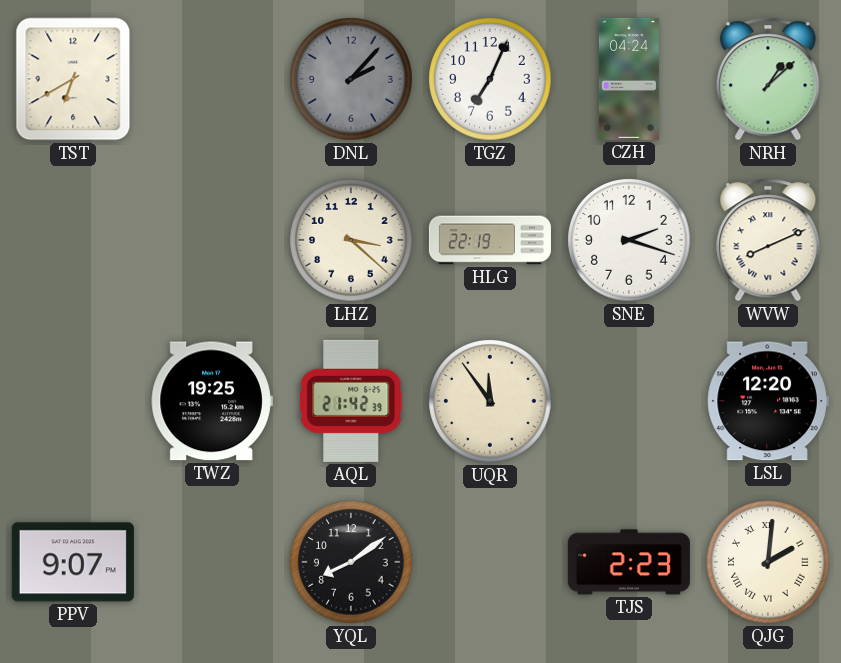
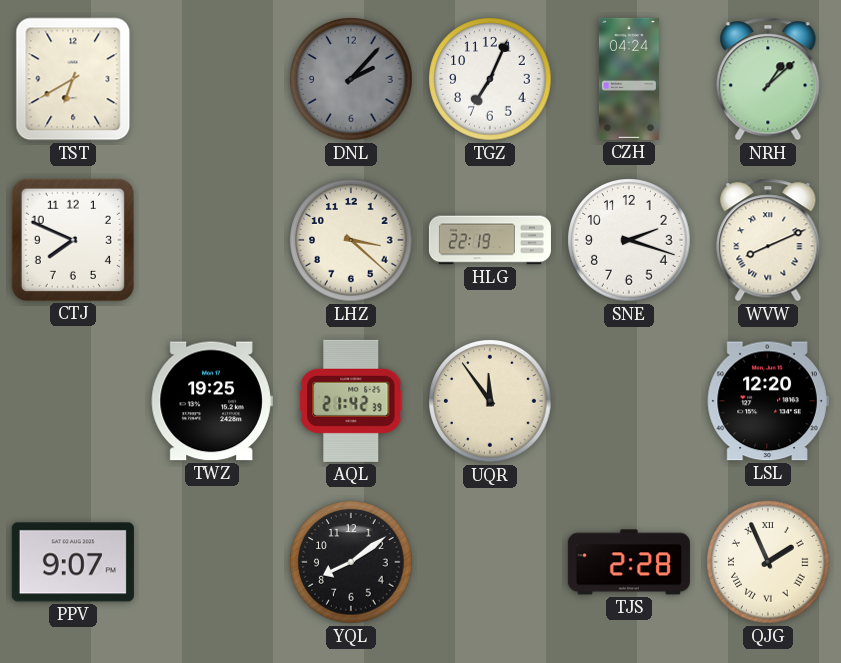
CTJ: none -> 7:49
TJS: 2:23 -> 2:28
QJG: 2:01 -> 1:56
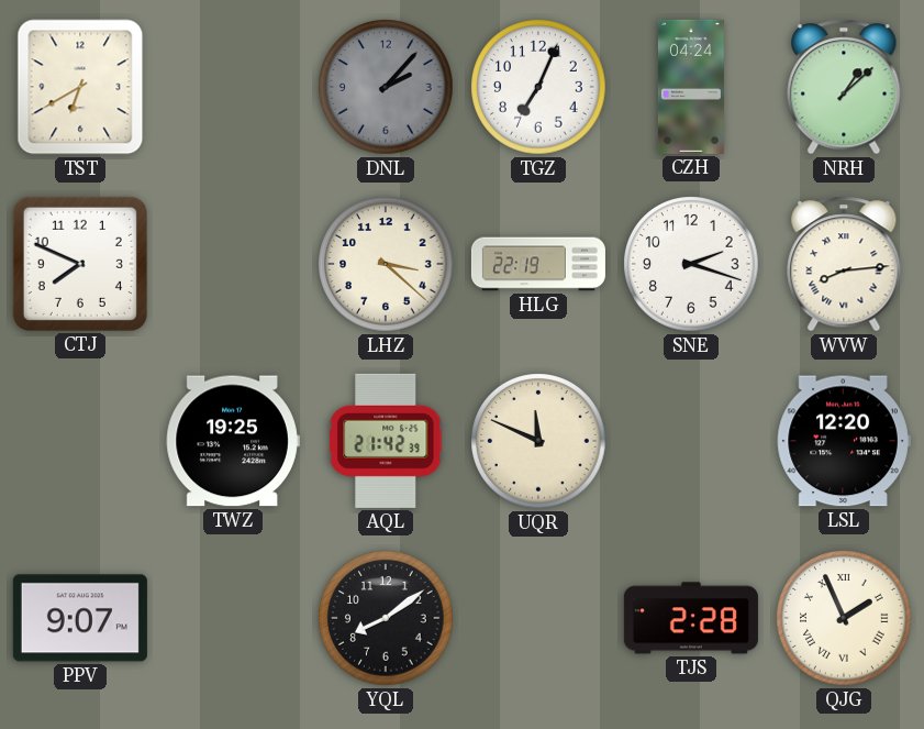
WVW: 8:11 -> 8:14
UQR: 11:54 -> 11:49
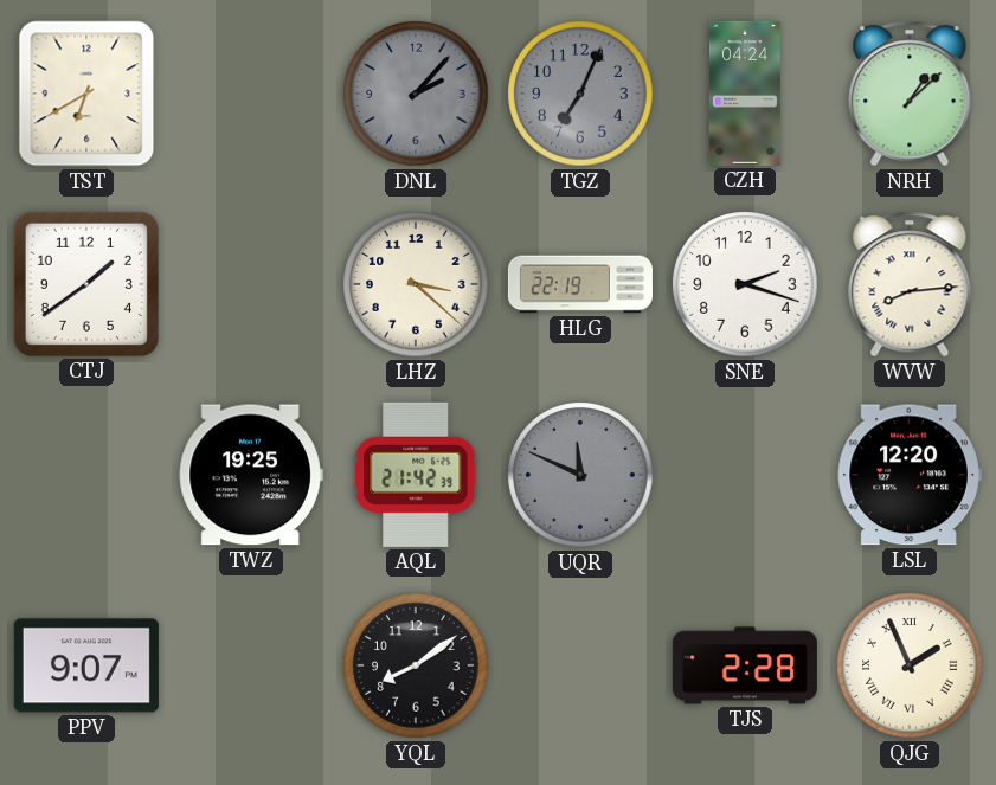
TGZ dial: white -> grey
CTJ: 7:49 -> 1:39
UQR dial: cream -> grey
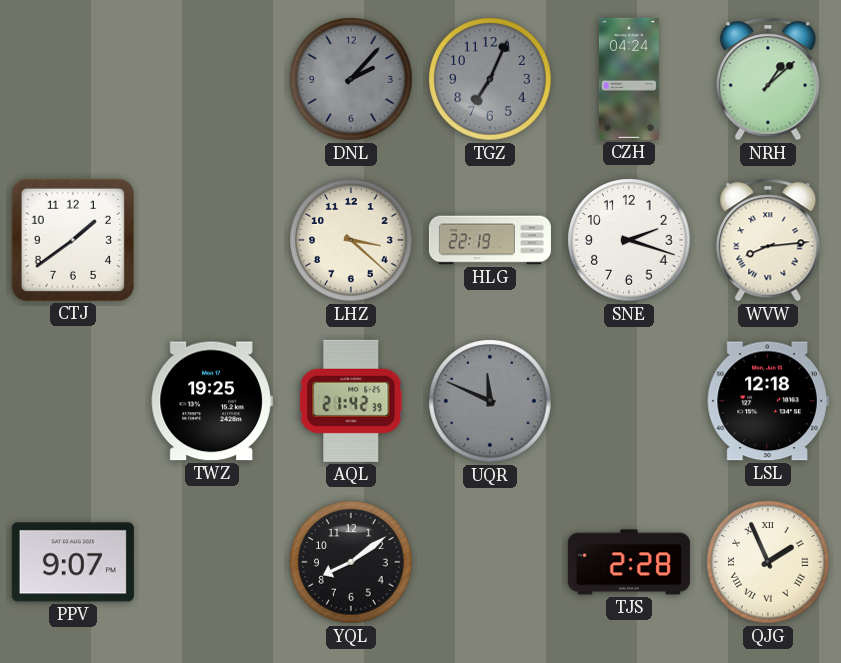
TST: 6:40 -> none
LSL: 12:20 -> 12:18
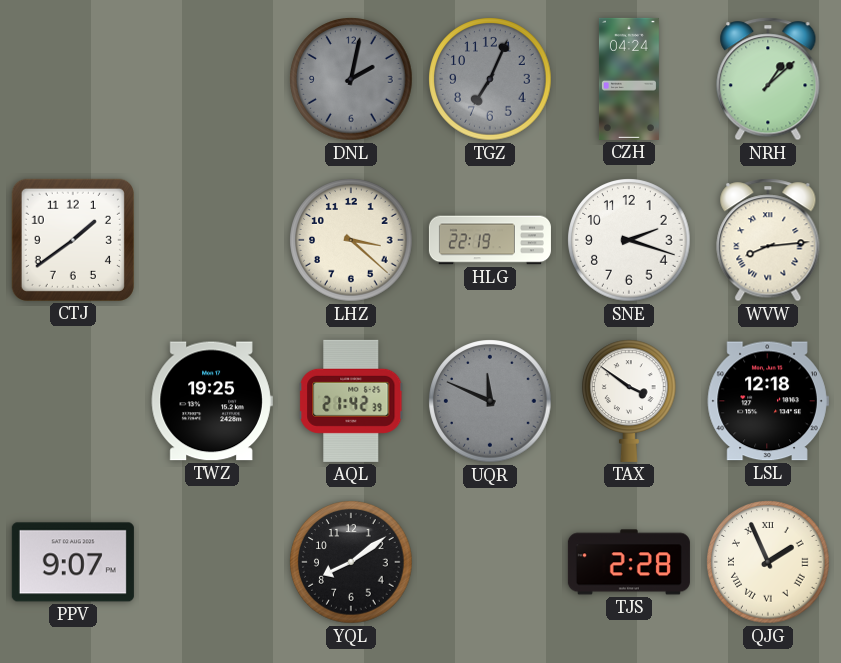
DNL: 2:07 -> 2:02
TAX: none -> 3:51
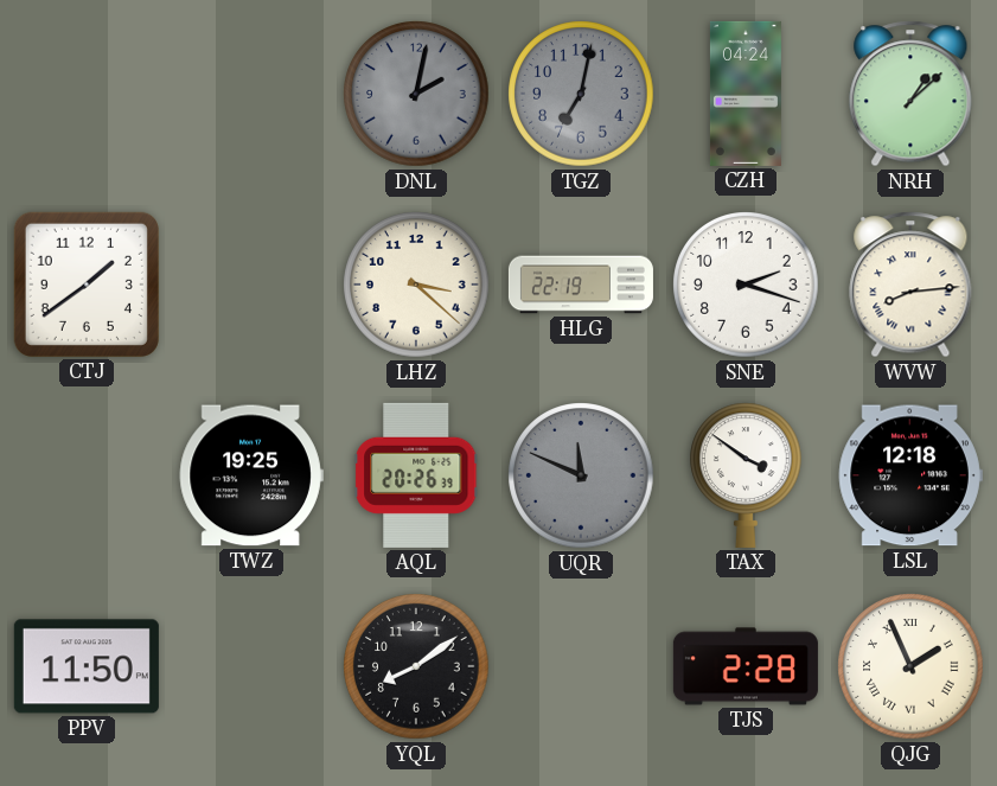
TGZ: 7:04 -> 7:02
AQL: 21:42 -> 20:26
PPV: 9:07 -> 11:50
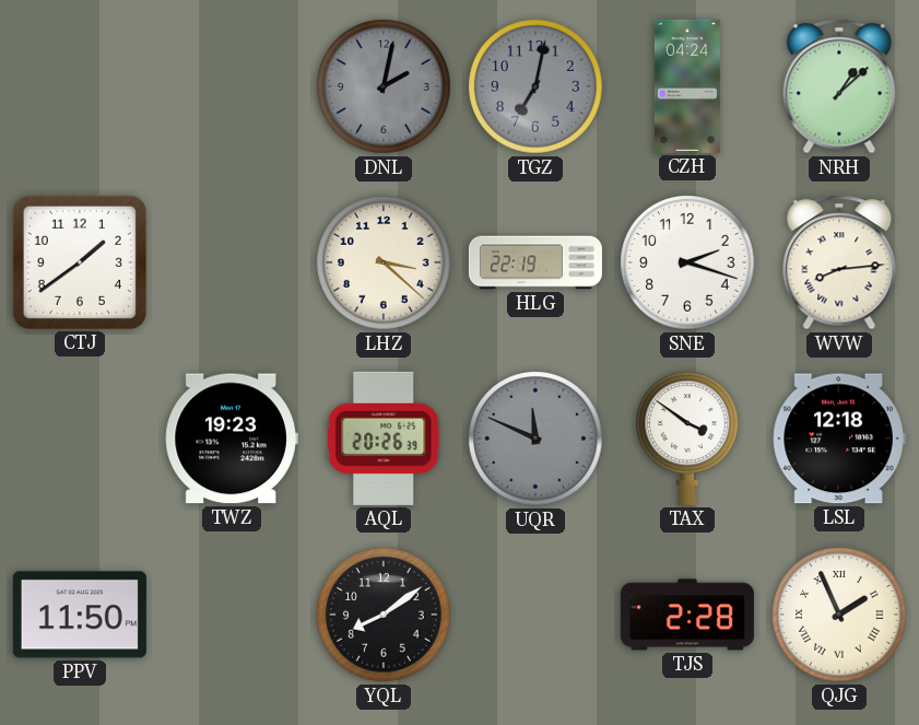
TWZ: 19:25 -> 19:23
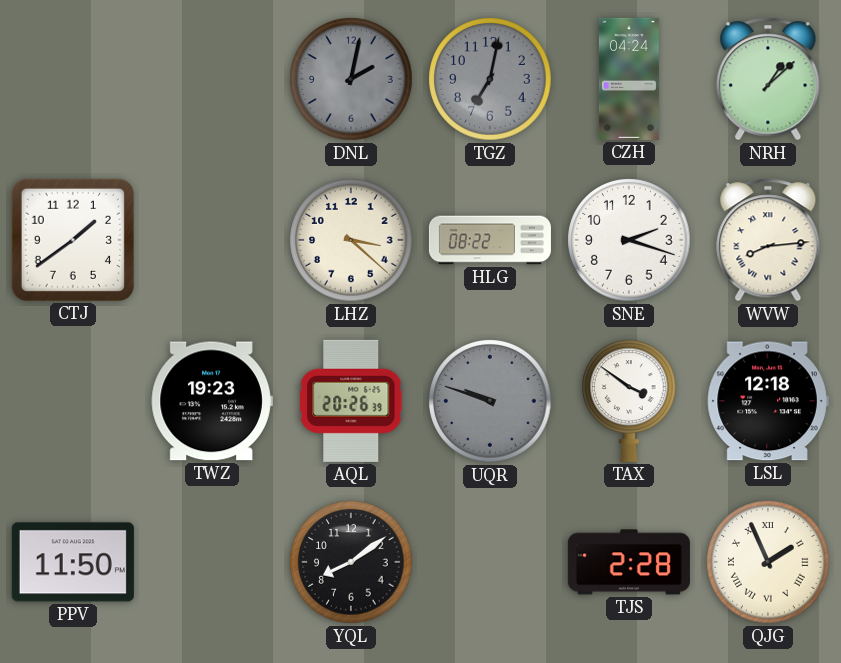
HLG: 22:19 -> 08:22
UQR: 11:49 -> 9:48
